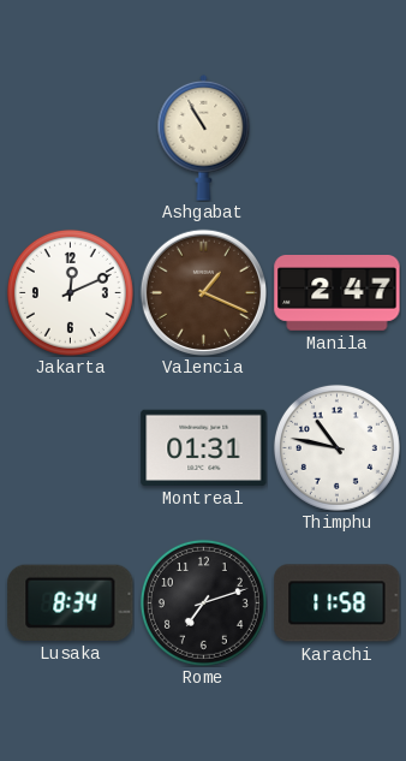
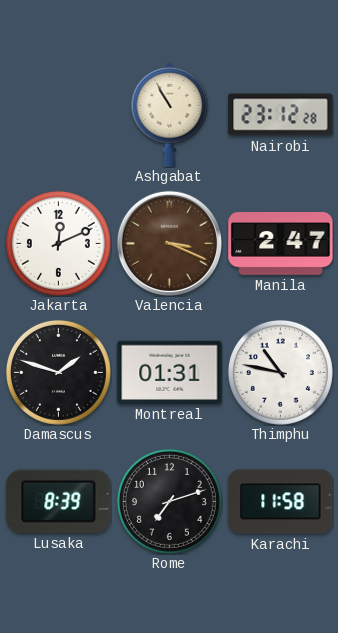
Nairobi: none -> 23:12
Valencia: 1:19 -> 3:19
Damascus: none -> 1:48
Lusaka: 8:34 -> 8:39
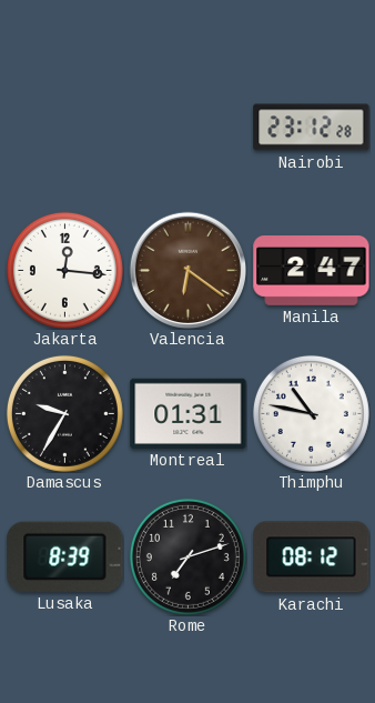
Ashgabat: 10:55 -> none
Jakarta: 12:11 -> 12:16
Valencia: 3:19 -> 6:21
Damascus: 1:48 -> 9:35
Karachi: 11:58 -> 08:12
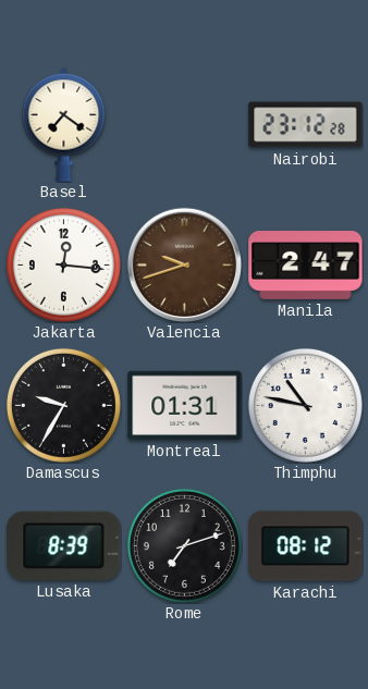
Basel: none -> 7:21
Valencia: 6:21 -> 9:42
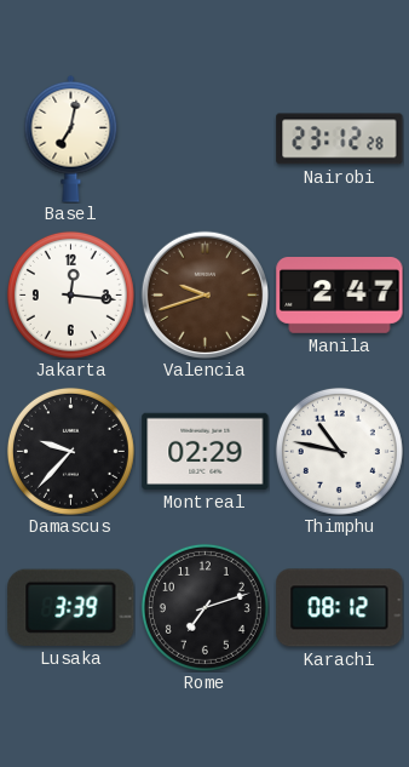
Basel: 7:21 -> 7:02
Damascus: 9:35 -> 9:37
Montreal: 01:31 -> 02:29
Lusaka: 8:39 -> 3:39
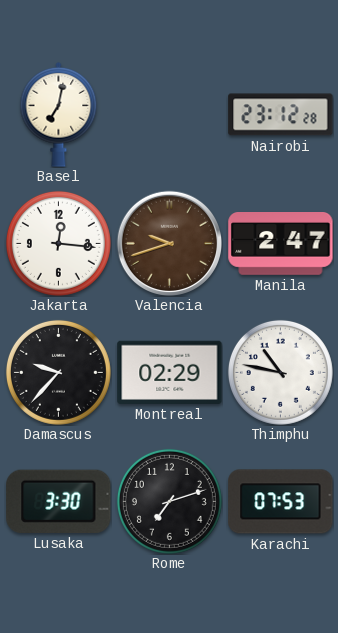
Lusaka: 3:39 -> 3:30
Karachi: 08:12 -> 07:53
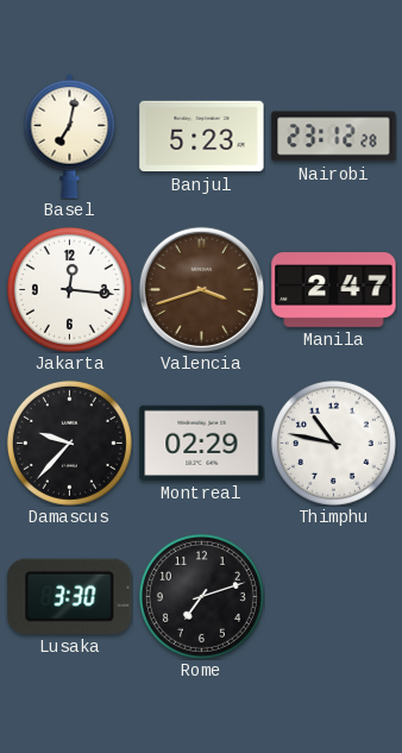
Banjul: none -> 5:23
Valencia: 9:42 -> 3:42
Karachi: 07:53 -> none
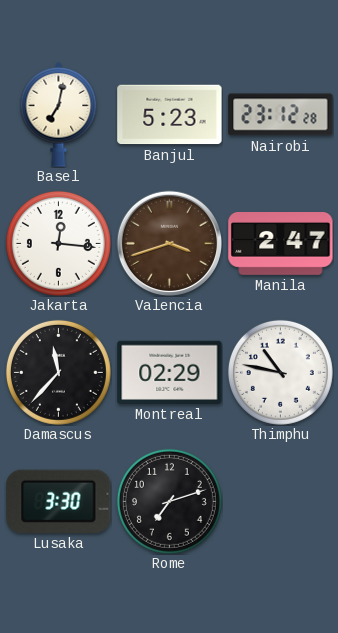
Damascus: 9:37 -> 11:37
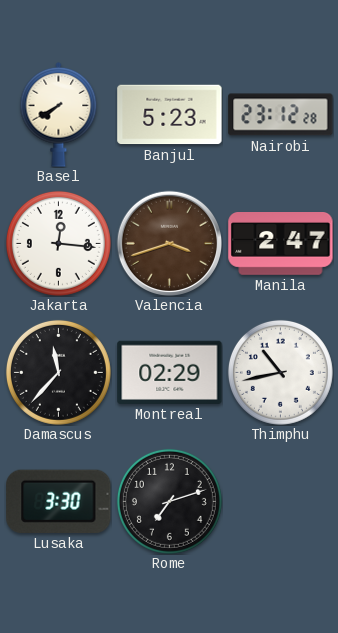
Basel: 7:02 -> 7:40
Thimphu: 10:47 -> 10:43
